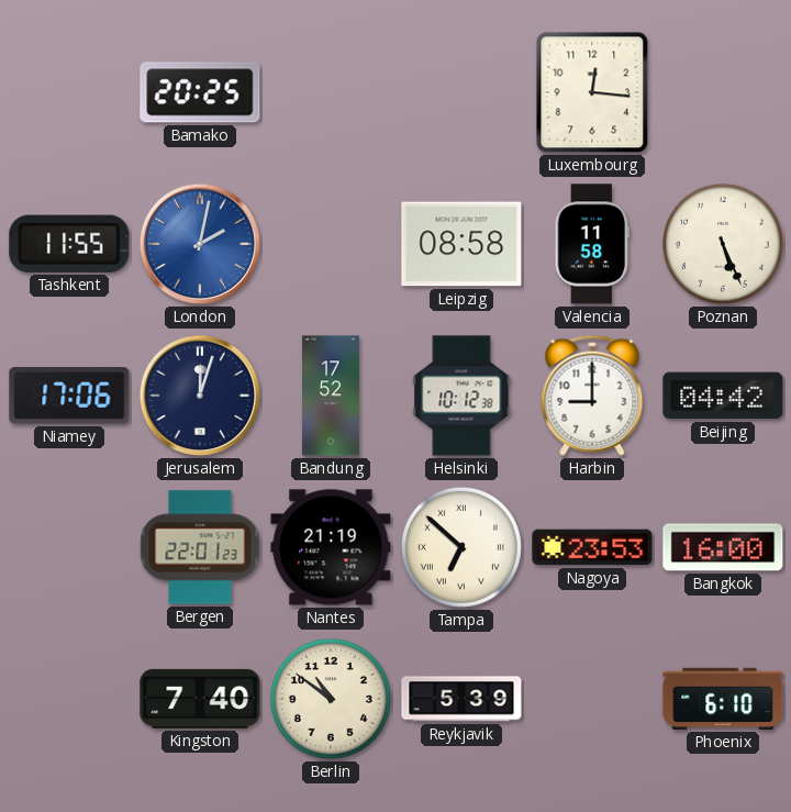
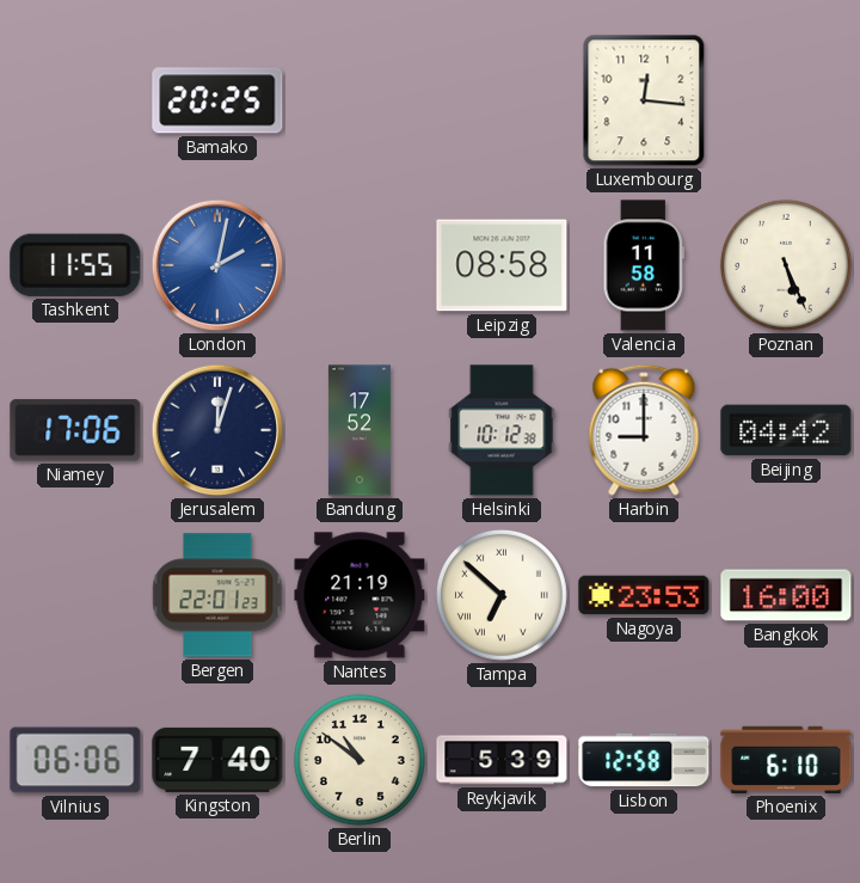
Vilnius: none -> 06:06
Lisbon: none -> 12:58
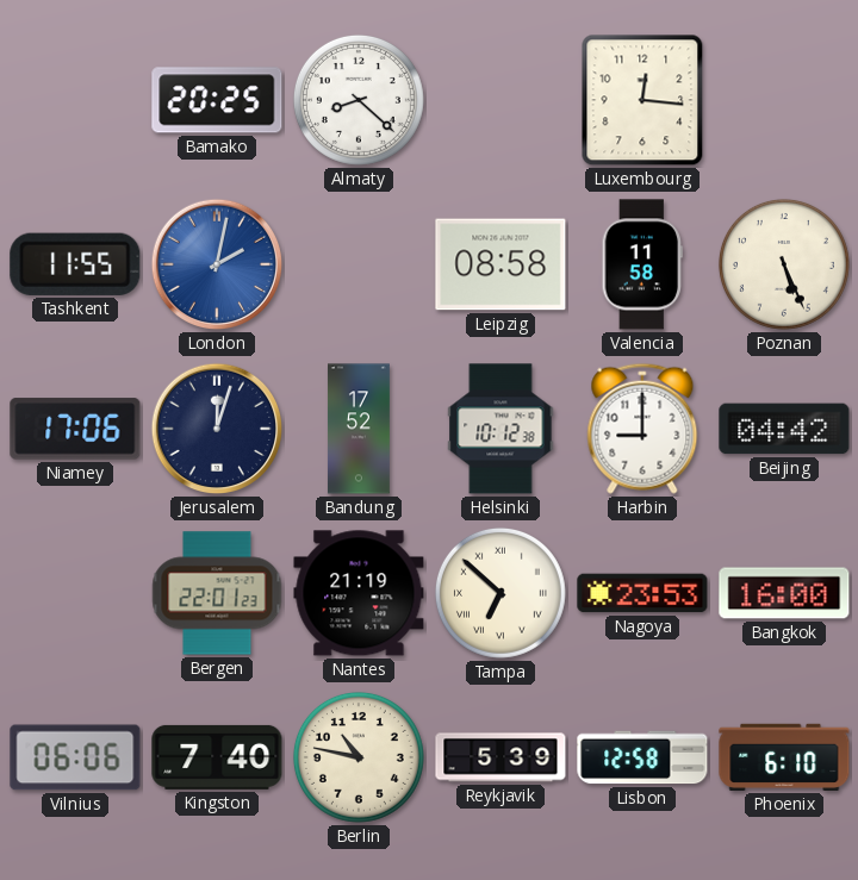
Almaty: none -> 8:22
Berlin: 10:51 -> 10:47
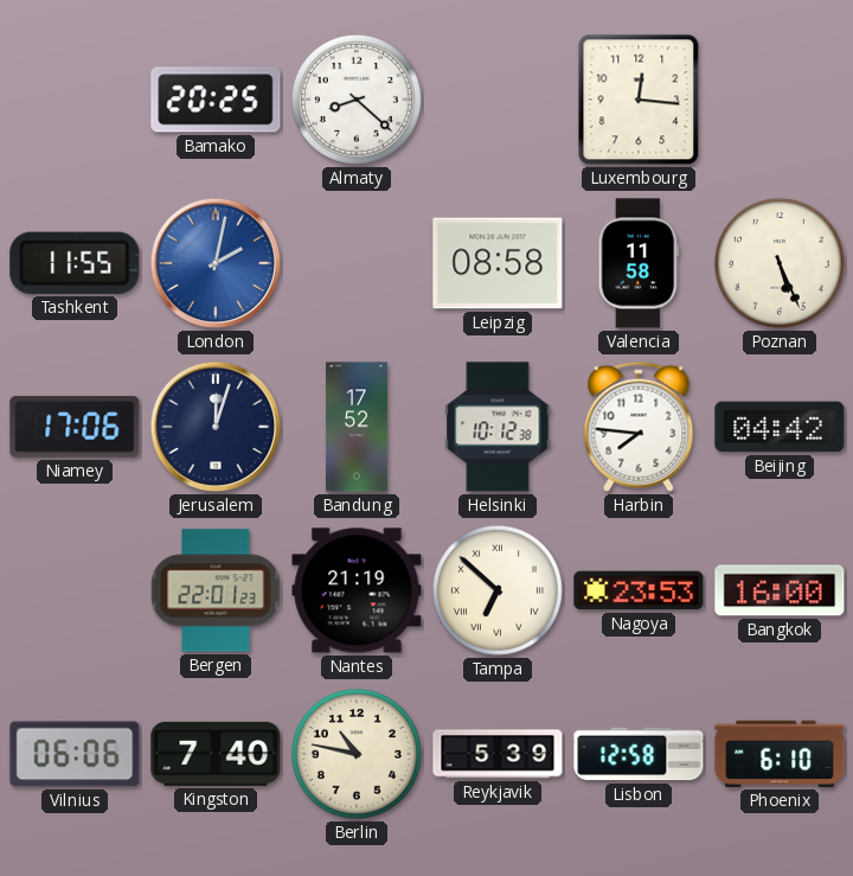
Harbin: 9:00 -> 7:46
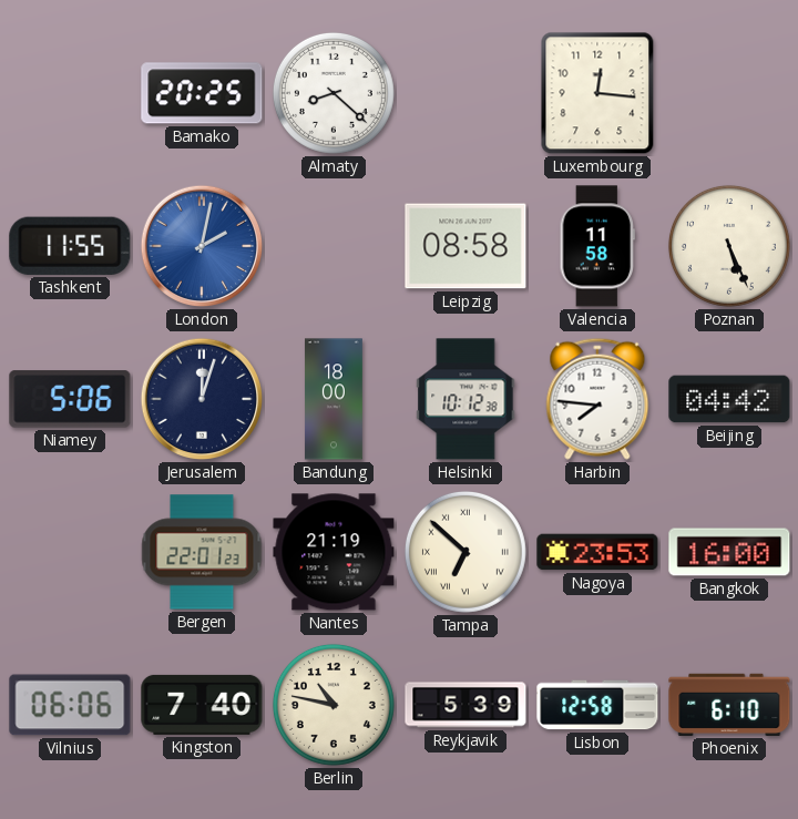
Niamey: 17:06 -> 5:06
Bandung: 17:52 -> 18:00
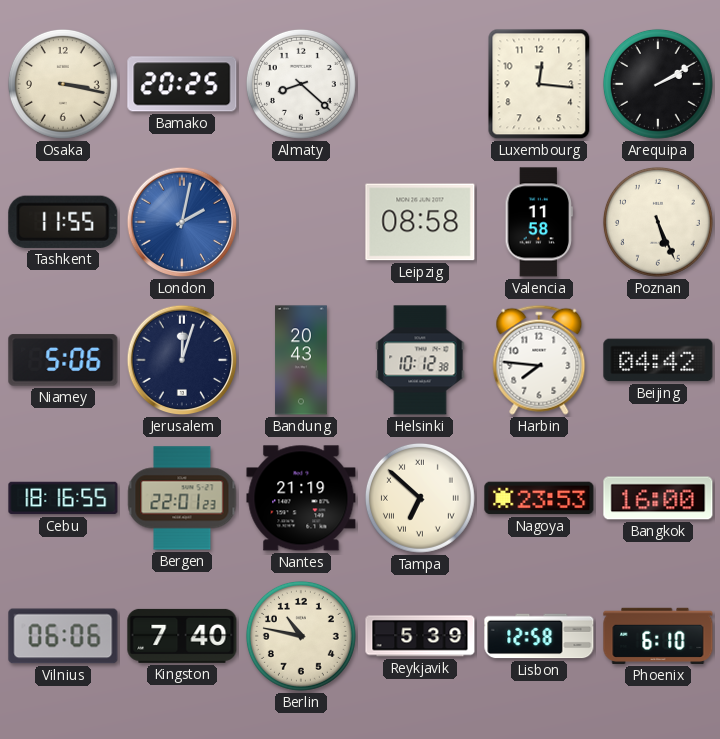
Osaka: none -> 3:17
Arequipa: none -> 2:10
Bandung: 18:00 -> 20:43
Cebu: none -> 18:16
